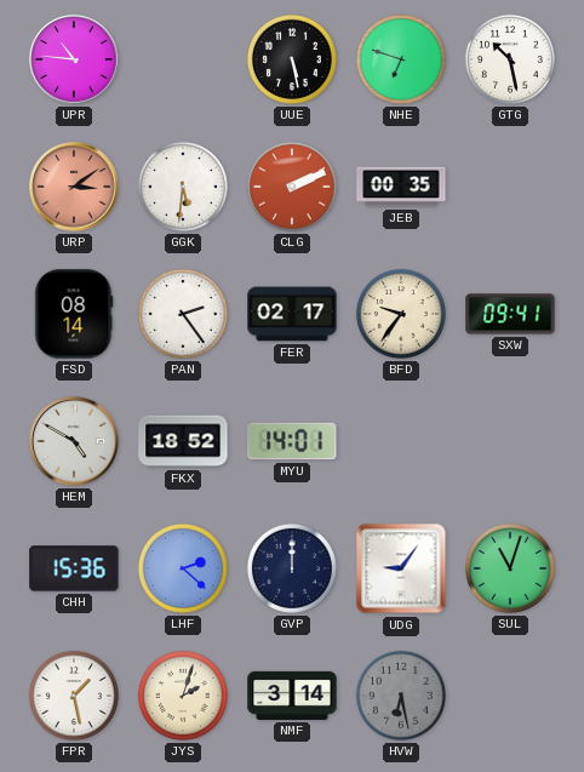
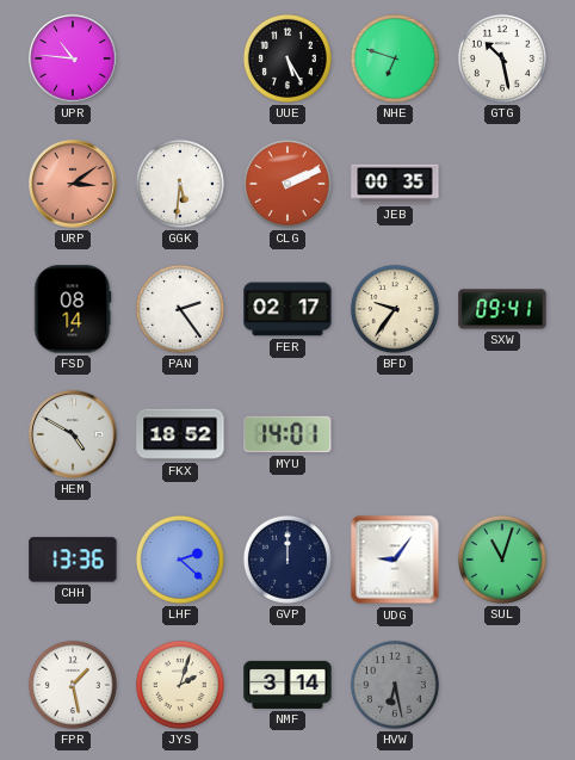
UUE: 5:28 -> 5:25
CHH: 15:36 -> 13:36
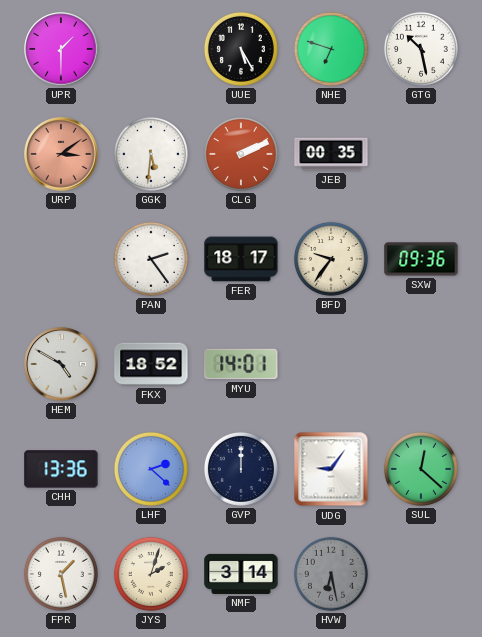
UPR: 10:46 -> 1:30
FSD: 08:14 -> none
FER: 02:17 -> 18:17
SXW: 09:41 -> 09:36
SUL: 11:03 -> 12:22
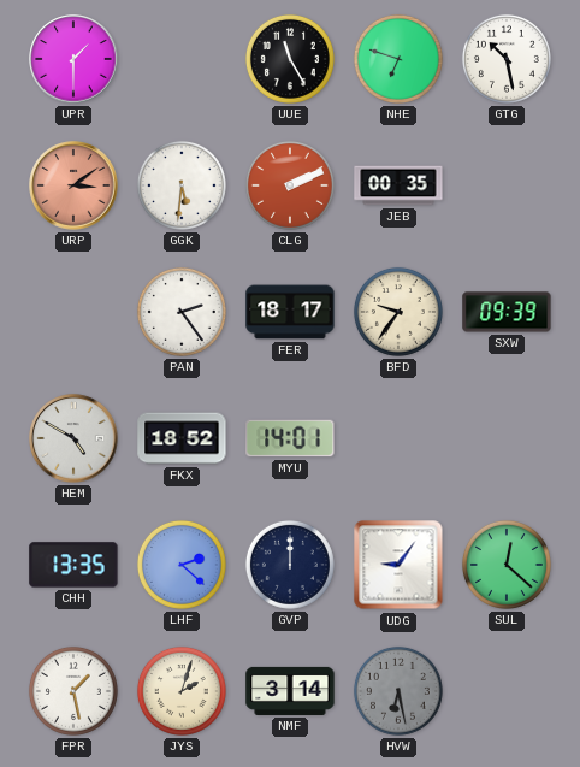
UUE: 5:25 -> 11:25
SXW: 09:36 -> 09:39
CHH: 13:36 -> 13:35
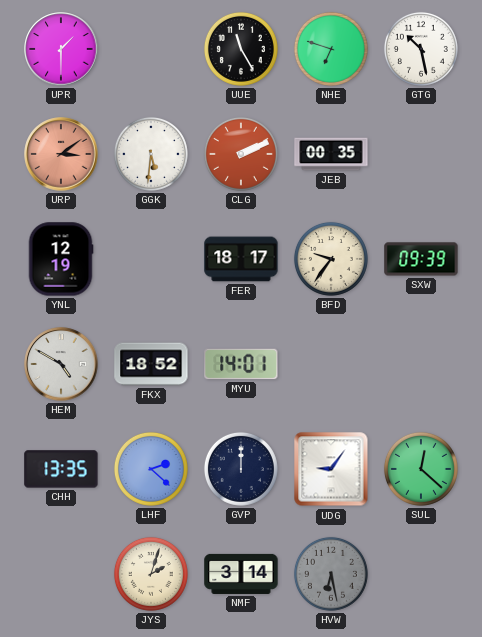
YNL: none -> 12:19
PAN: 2:24 -> none
FPR: 1:28 -> none
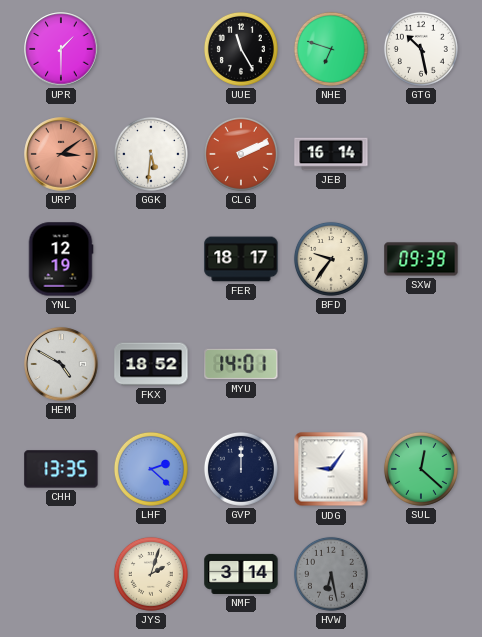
JEB: 00:35 -> 16:14
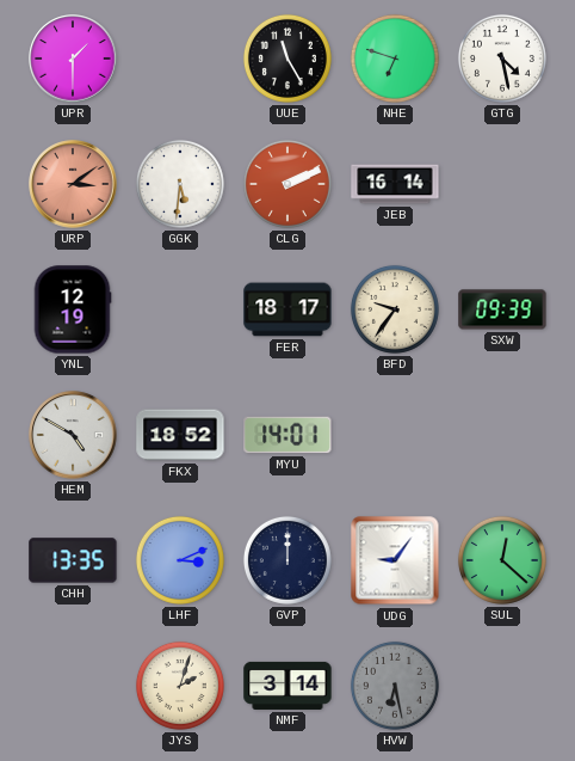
GTG: 10:28 -> 4:28
LHF: 2:22 -> 3:11
